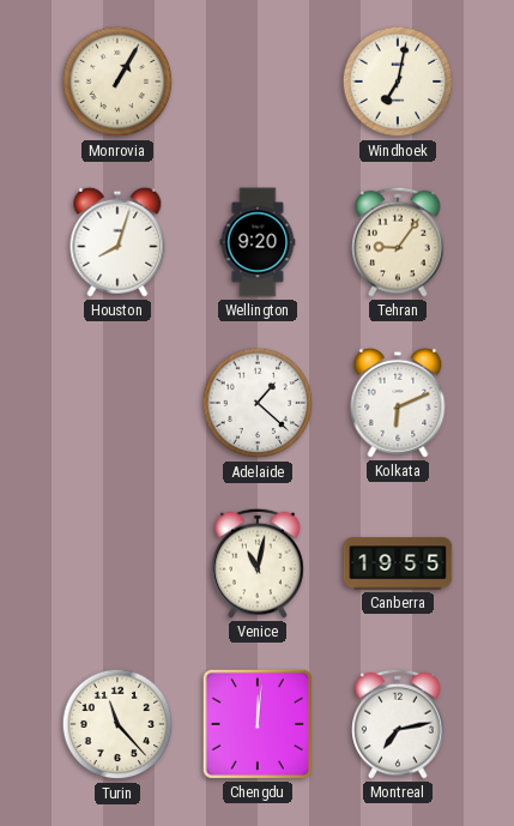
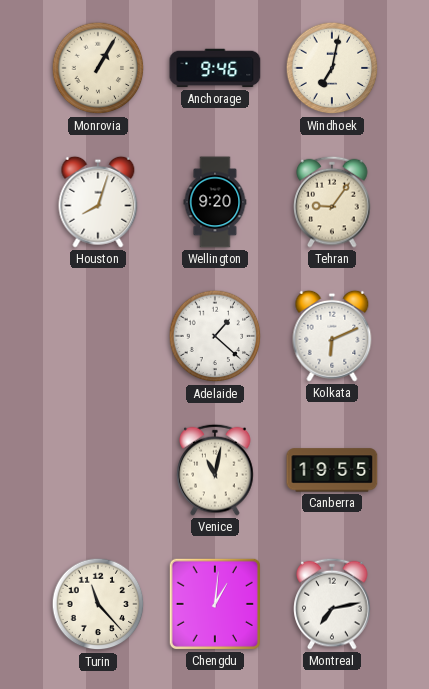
Anchorage: none -> 9:46
Chengdu: 12:01 -> 1:01
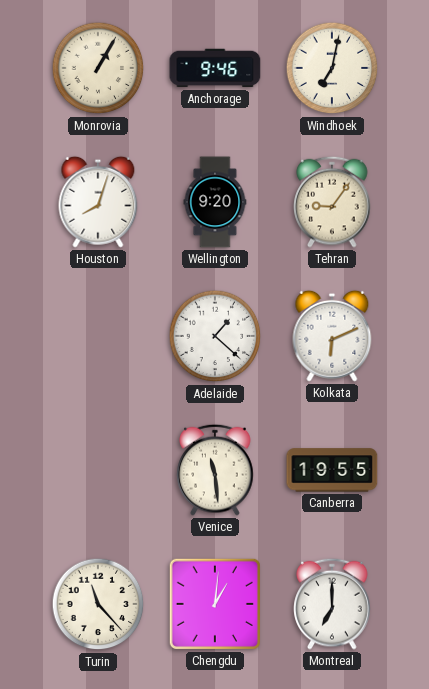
Venice: 11:02 -> 11:29
Montreal: 7:13 -> 7:00
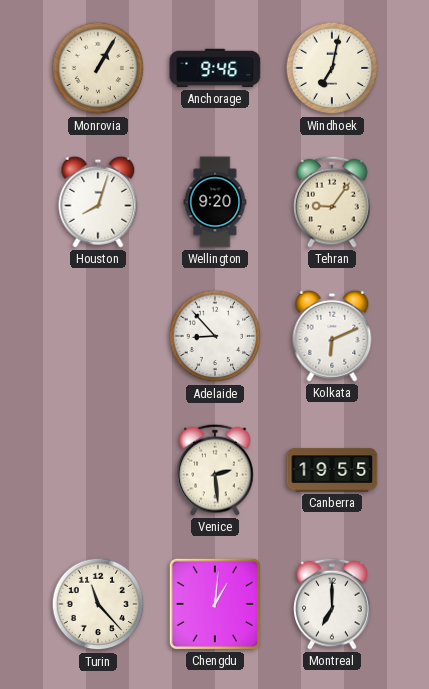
Adelaide: 1:22 -> 8:53
Venice: 11:29 -> 2:29
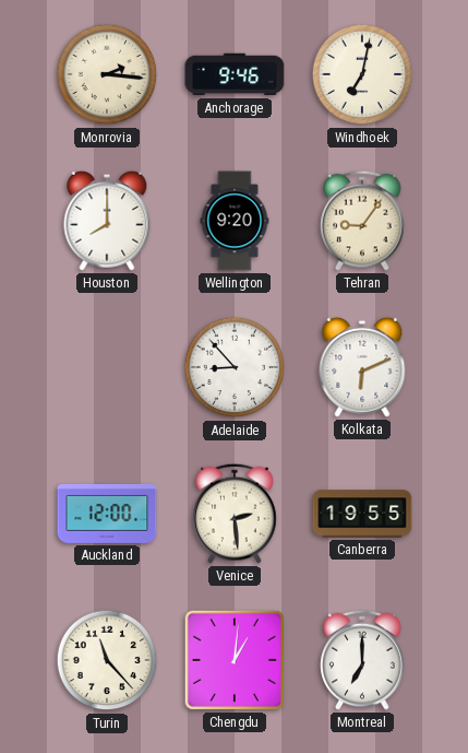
Monrovia: 1:05 -> 2:16
Houston: 8:03 -> 8:00
Auckland: none -> 12:00
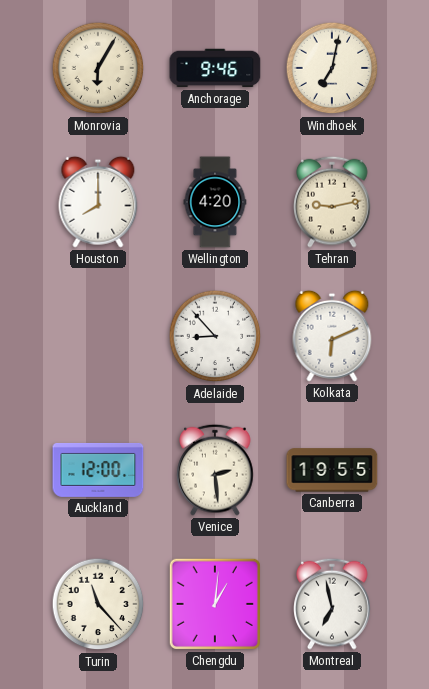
Monrovia: 2:16 -> 6:05
Wellington: 9:20 -> 4:20
Tehran: 9:06 -> 9:13
Montreal: 7:00 -> 6:58
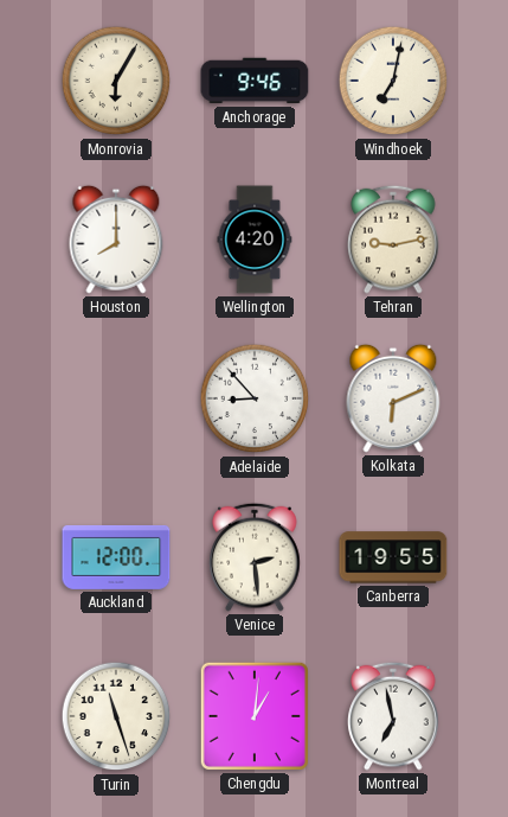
Turin: 11:23 -> 11:27
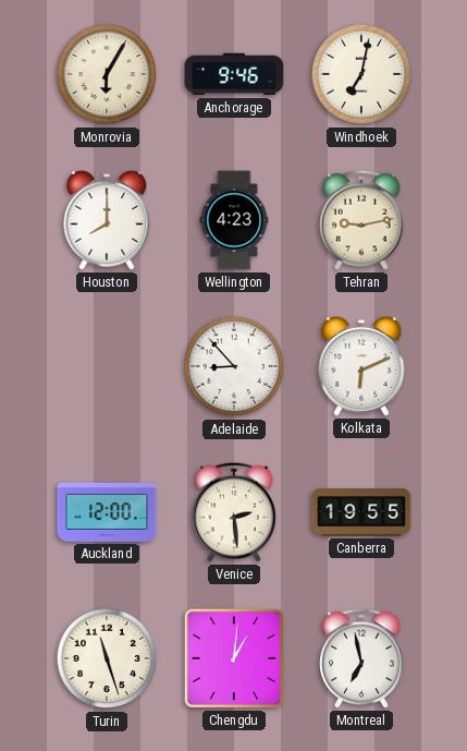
Wellington: 4:20 -> 4:23
